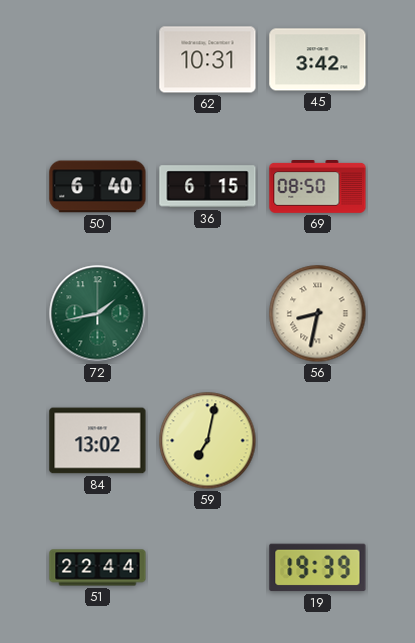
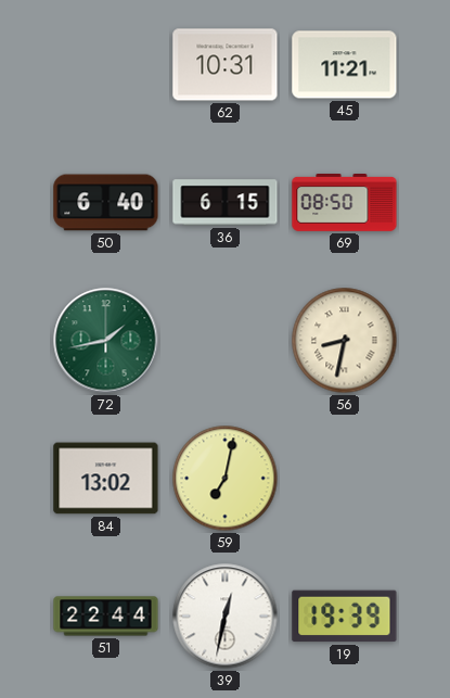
45: 3:42 -> 11:21
39: none -> 12:32
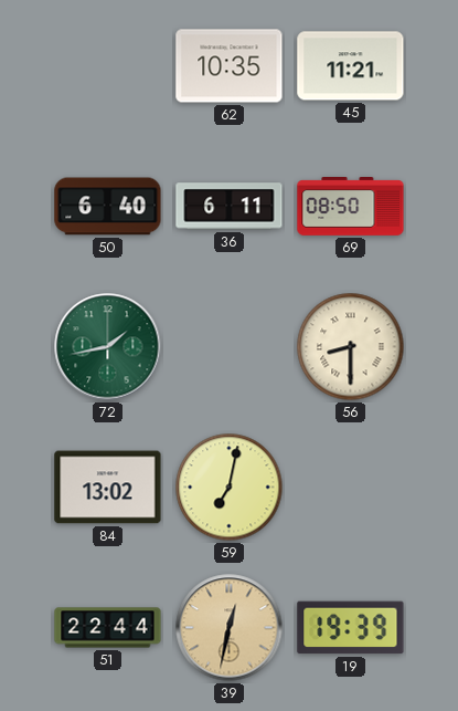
62: 10:31 -> 10:35
36: 6:15 -> 6:11
56: 8:32 -> 8:30
39 dial: white -> champagne
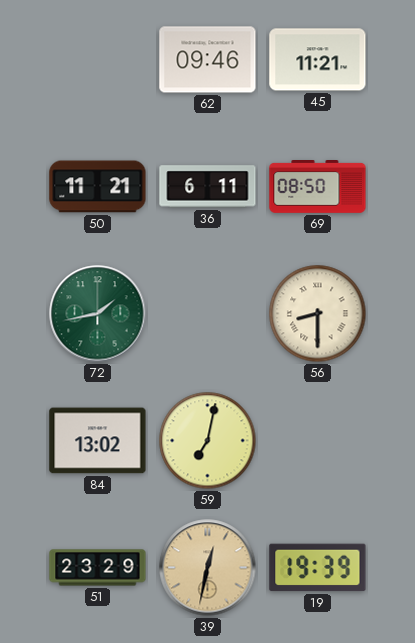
62: 10:35 -> 09:46
50: 6:40 -> 11:21
51: 22:44 -> 23:29
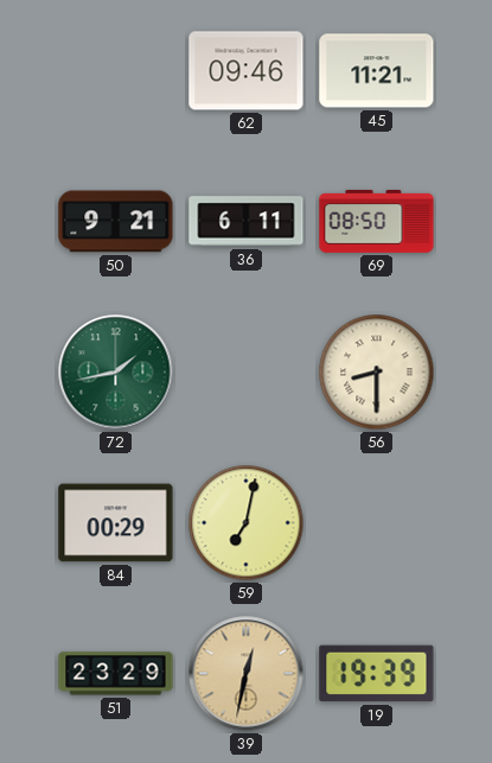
50: 11:21 -> 9:21
84: 13:02 -> 00:29
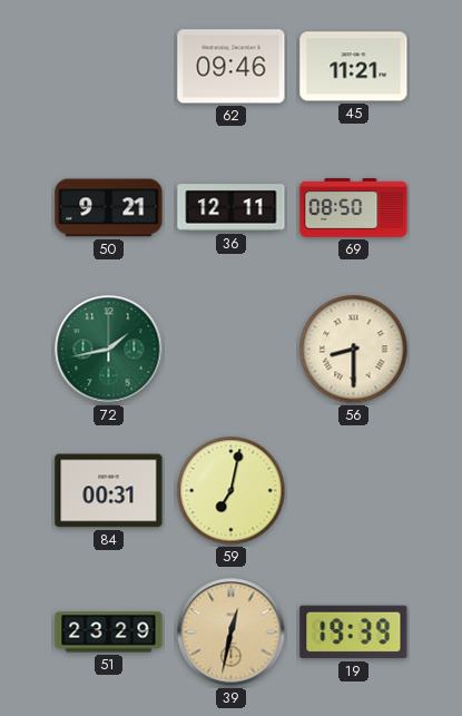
36: 6:11 -> 12:11
84: 00:29 -> 00:31
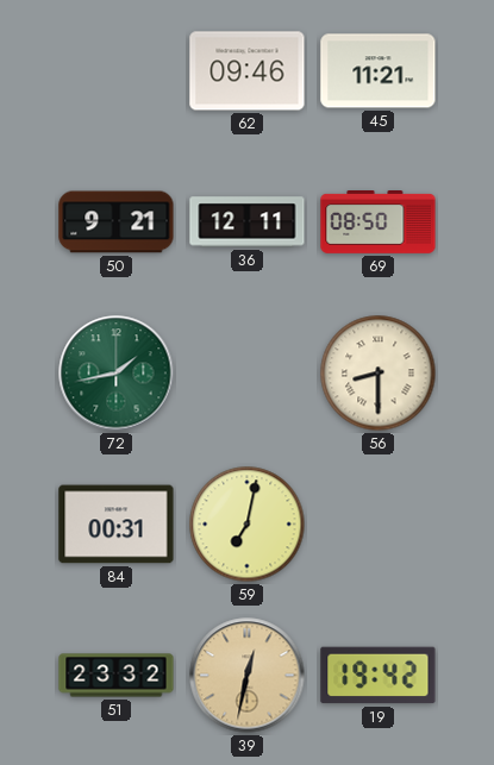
51: 23:29 -> 23:32
19: 19:39 -> 19:42
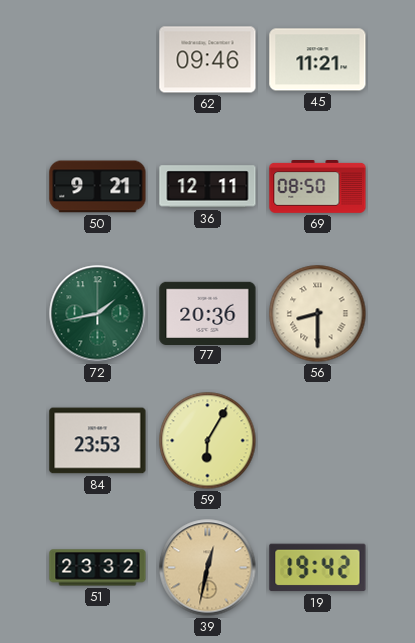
77: none -> 20:36
84: 00:31 -> 23:53
59: 7:02 -> 6:05
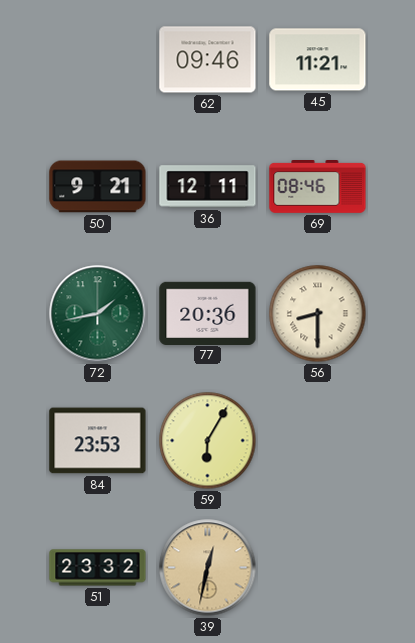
69: 08:50 -> 08:46
19: 19:42 -> none
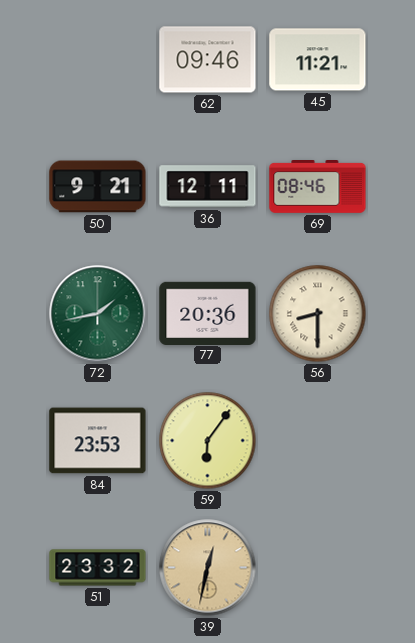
59: 6:05 -> 6:06
